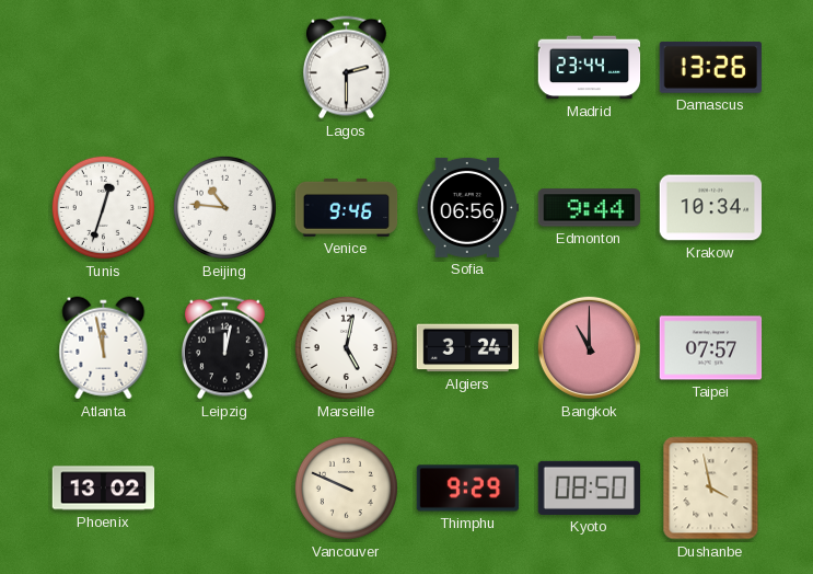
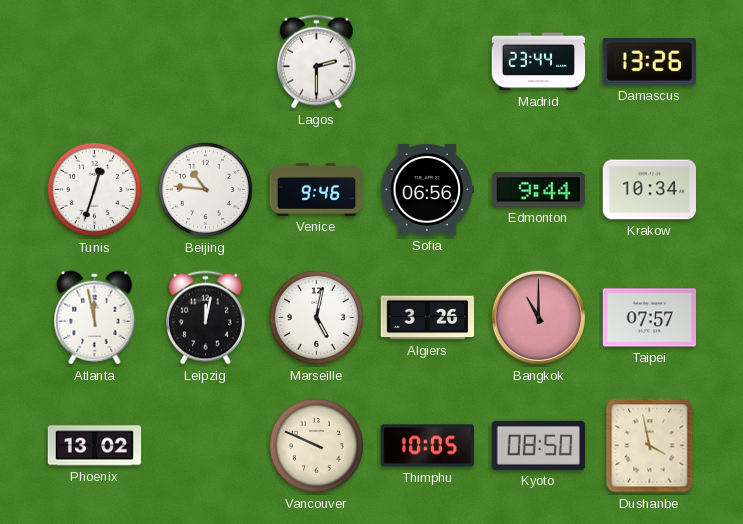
Algiers: 3:24 -> 3:26
Thimphu: 9:29 -> 10:05
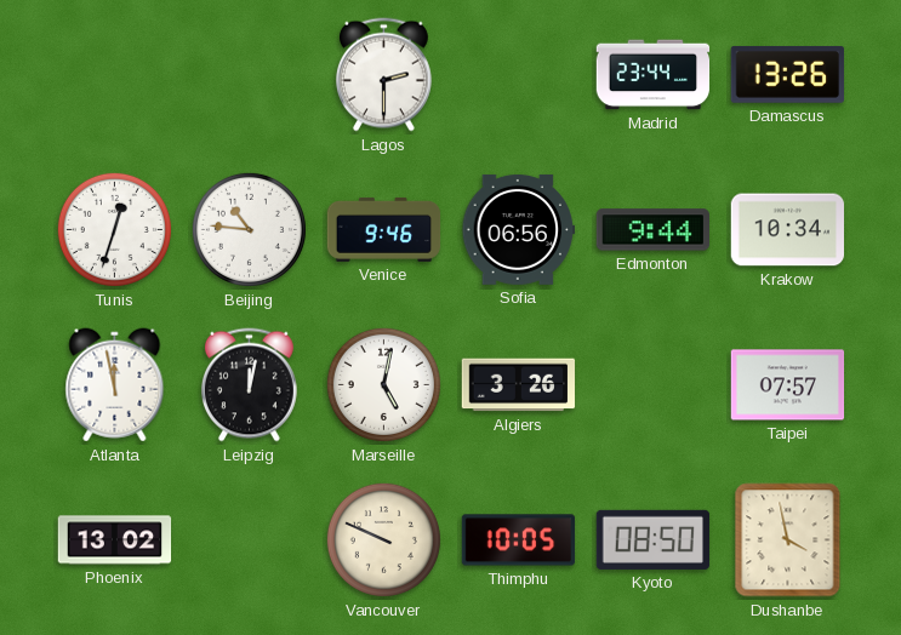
Bangkok: 11:00 -> none
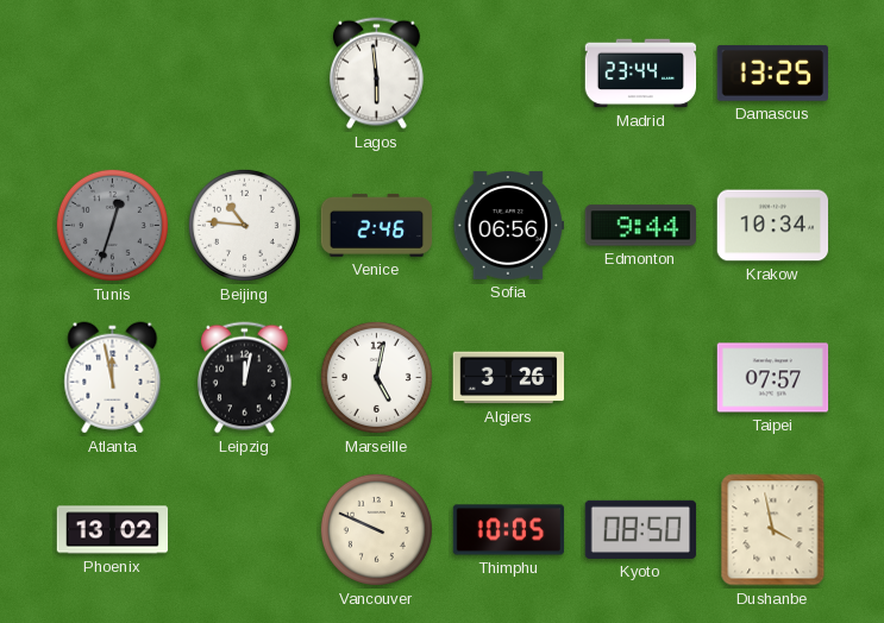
Lagos: 2:30 -> 5:59
Damascus: 13:26 -> 13:25
Tunis dial: white -> grey
Venice: 9:46 -> 2:46
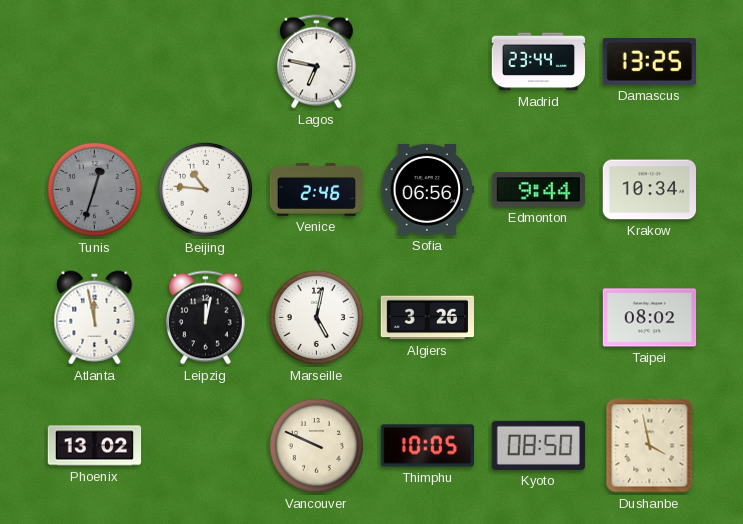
Lagos: 5:59 -> 6:47
Taipei: 07:57 -> 08:02
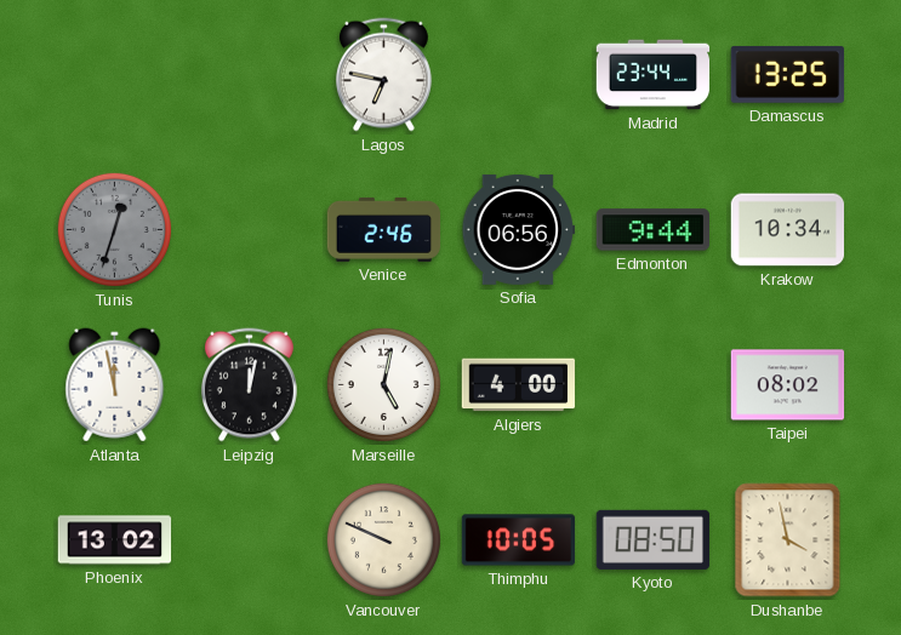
Beijing: 10:46 -> none
Algiers: 3:26 -> 4:00
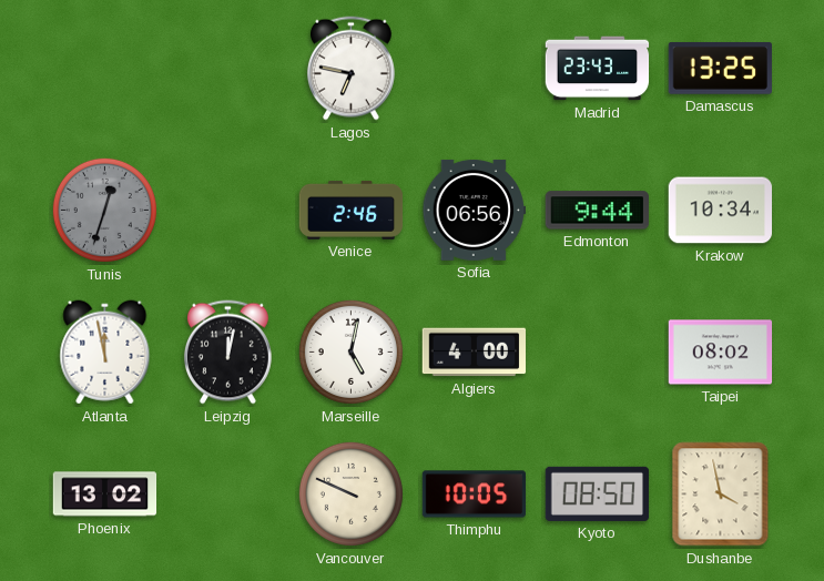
Madrid: 23:44 -> 23:43
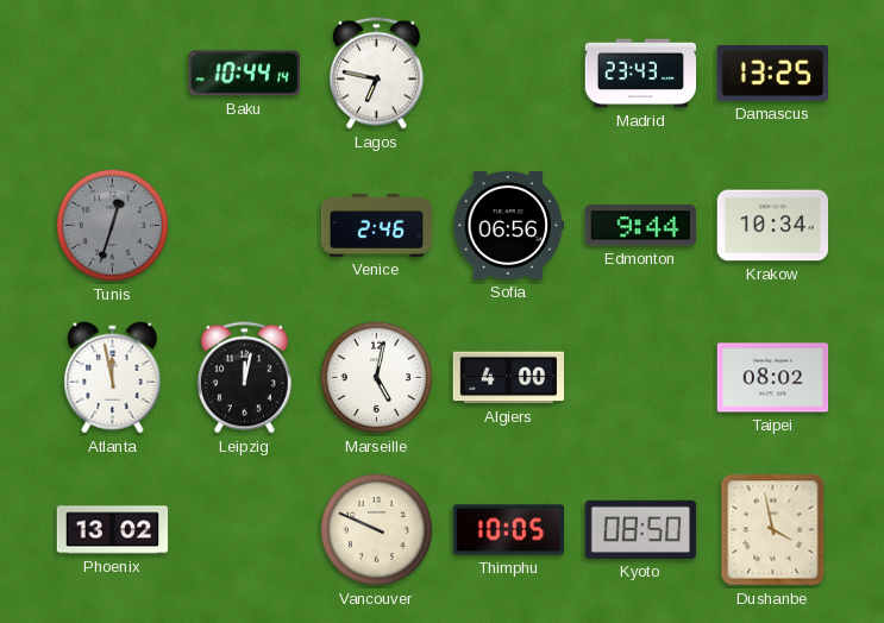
Baku: none -> 10:44
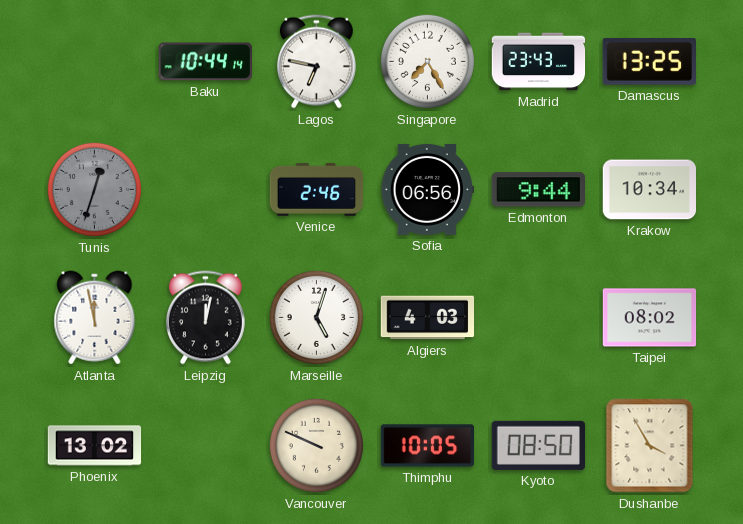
Singapore: none -> 7:25
Marseille: 5:02 -> 5:03
Algiers: 4:00 -> 4:03
Dushanbe: 3:58 -> 3:55
